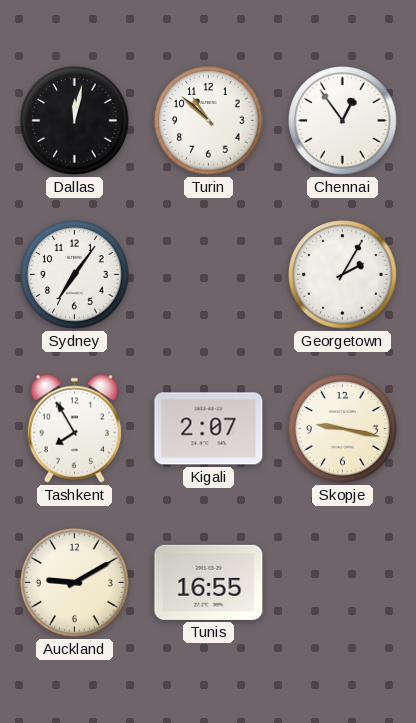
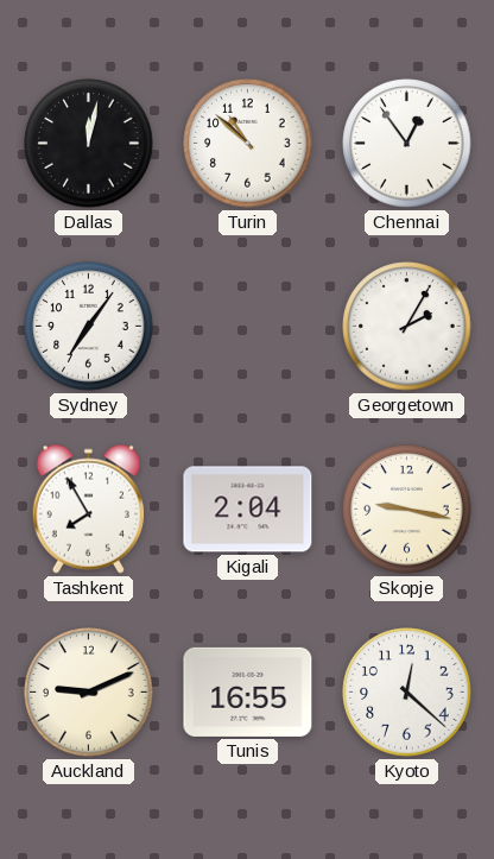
Kigali: 2:07 -> 2:04
Auckland: 9:10 -> 9:11
Kyoto: none -> 12:22
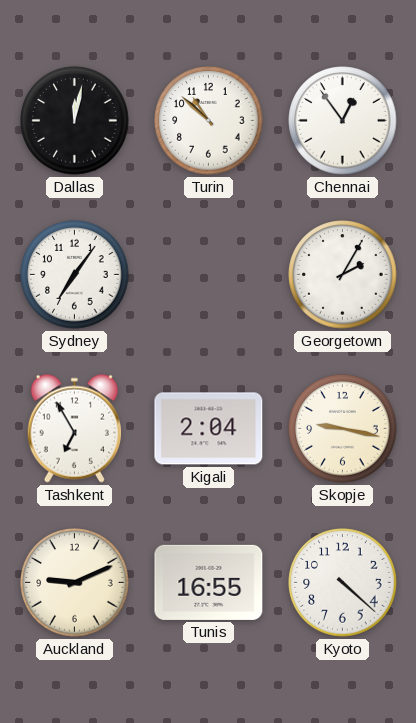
Tashkent: 7:55 -> 6:55
Kyoto: 12:22 -> 4:22
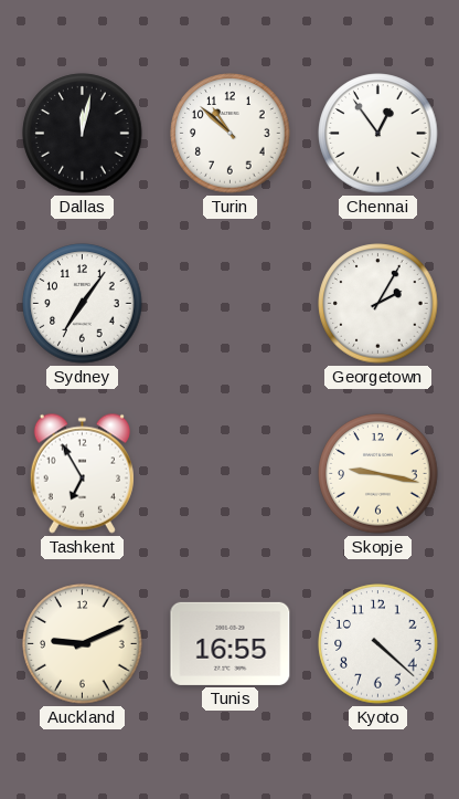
Kigali: 2:04 -> none
